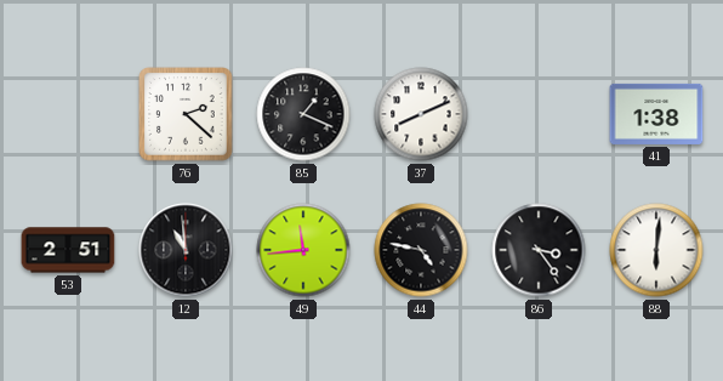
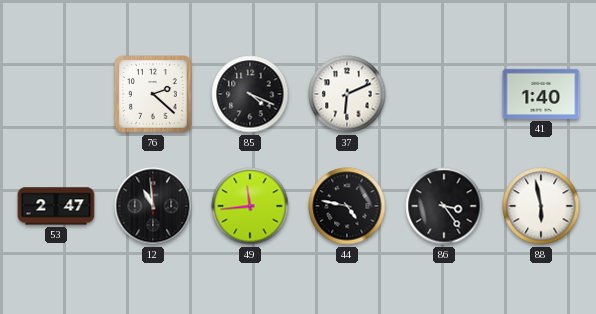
85: 1:19 -> 4:19
37: 8:11 -> 6:11
41: 1:38 -> 1:40
53: 2:51 -> 2:47
88: 6:01 -> 5:58
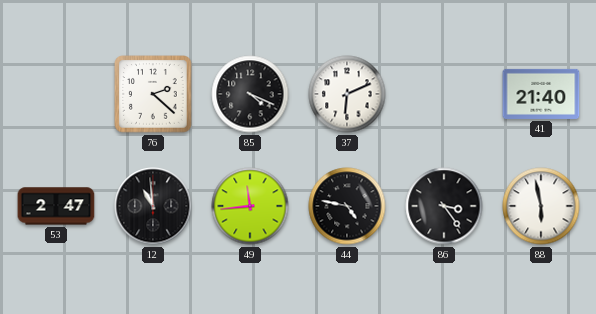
41: 1:40 -> 21:40
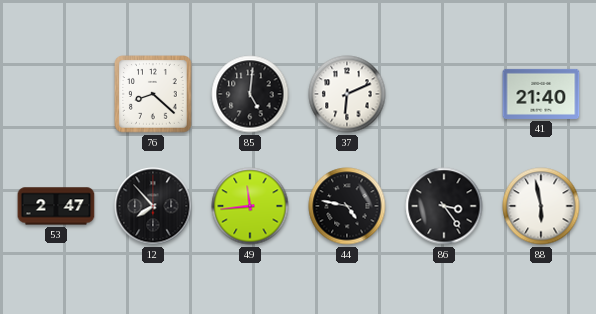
76: 2:22 -> 8:22
85: 4:19 -> 5:01
12: 10:59 -> 7:53
